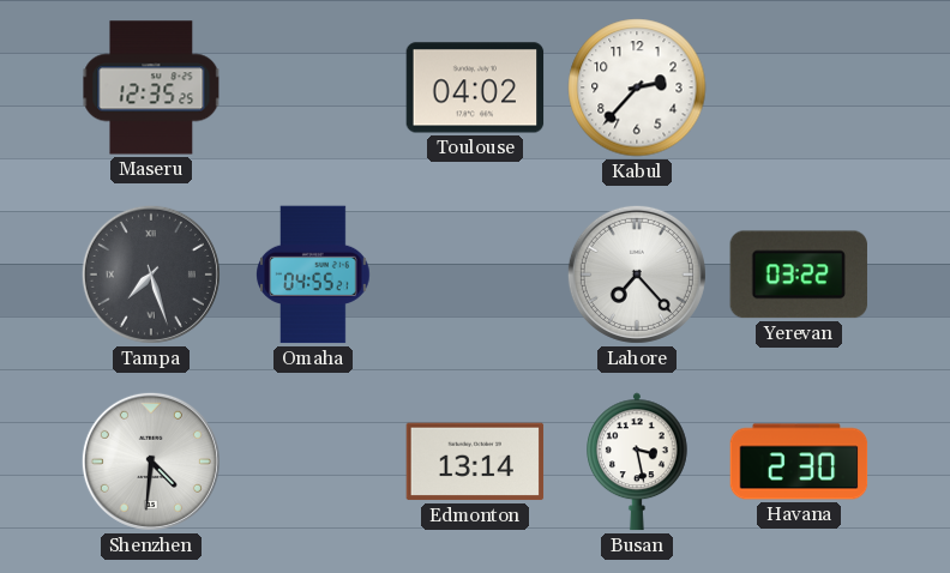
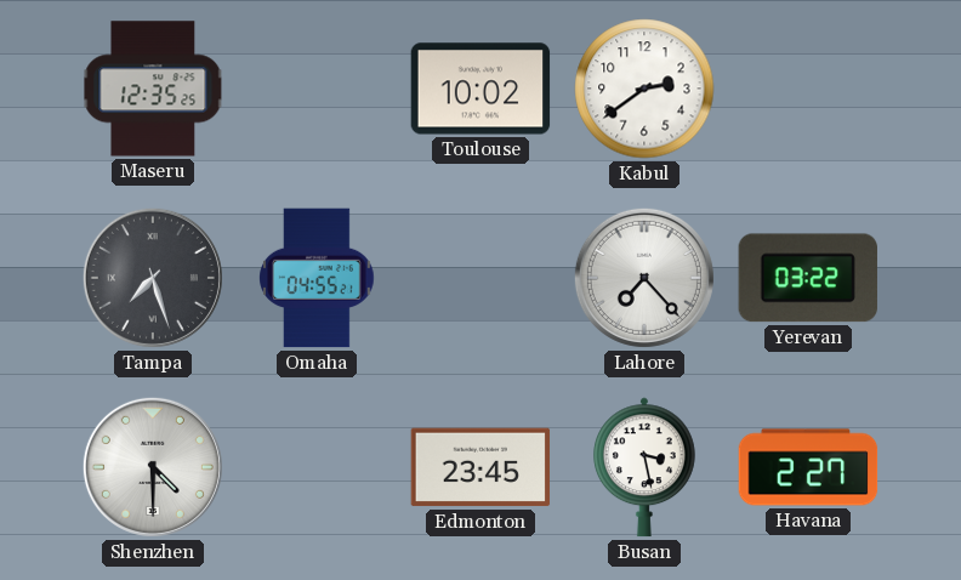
Toulouse: 04:02 -> 10:02
Kabul: 2:37 -> 2:39
Shenzhen: 4:31 -> 4:30
Edmonton: 13:14 -> 23:45
Havana: 2:30 -> 2:27
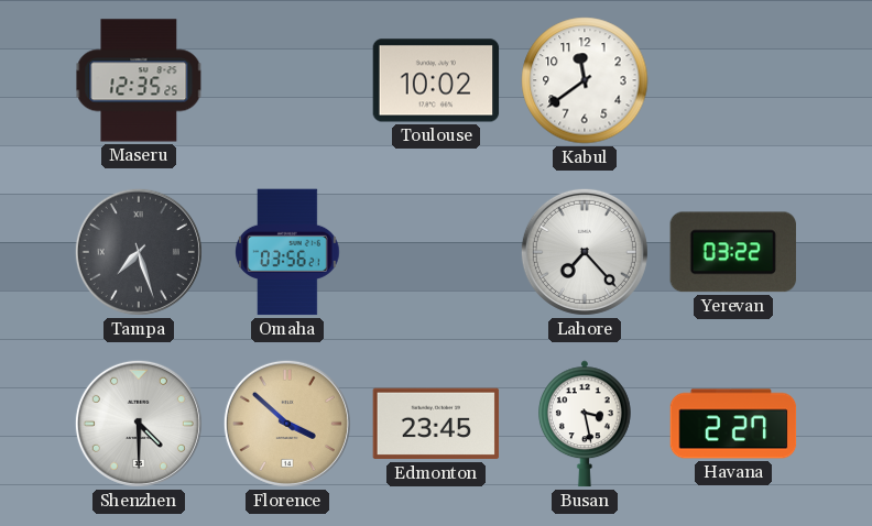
Kabul: 2:39 -> 11:39
Omaha: 04:55 -> 03:56
Florence: none -> 3:52
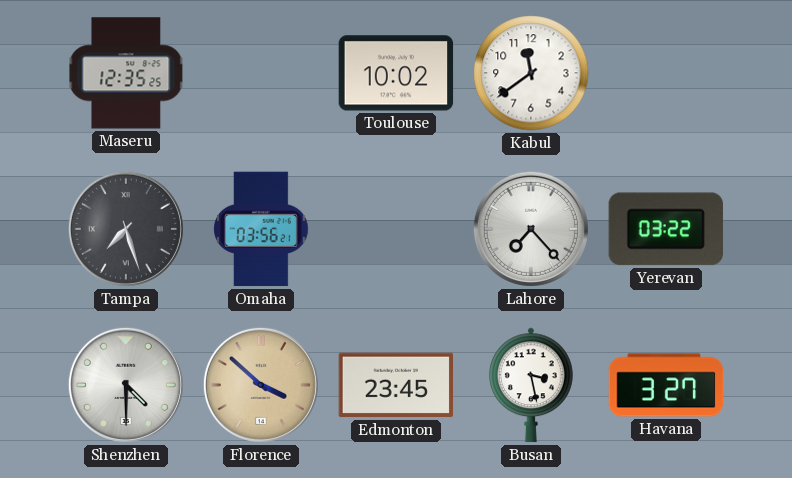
Havana: 2:27 -> 3:27
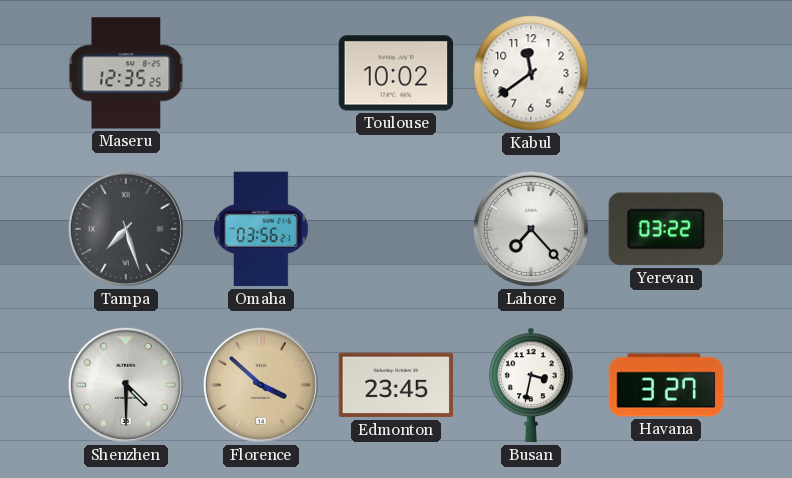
Busan: 3:28 -> 3:32
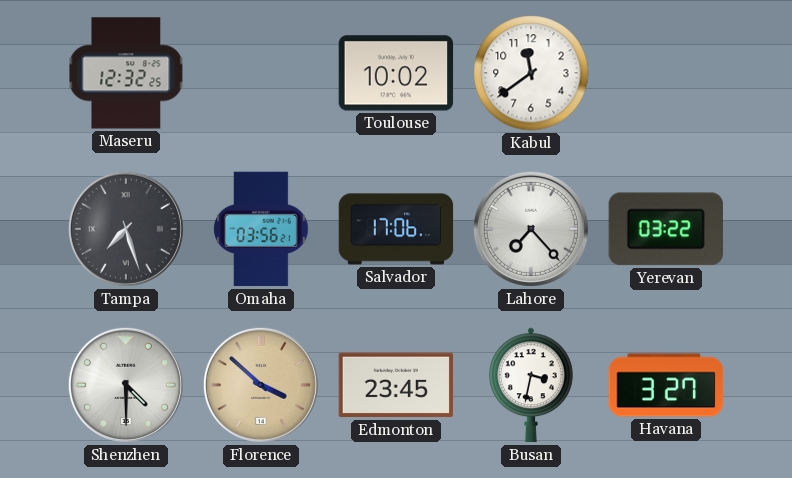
Maseru: 12:35 -> 12:32
Salvador: none -> 17:06
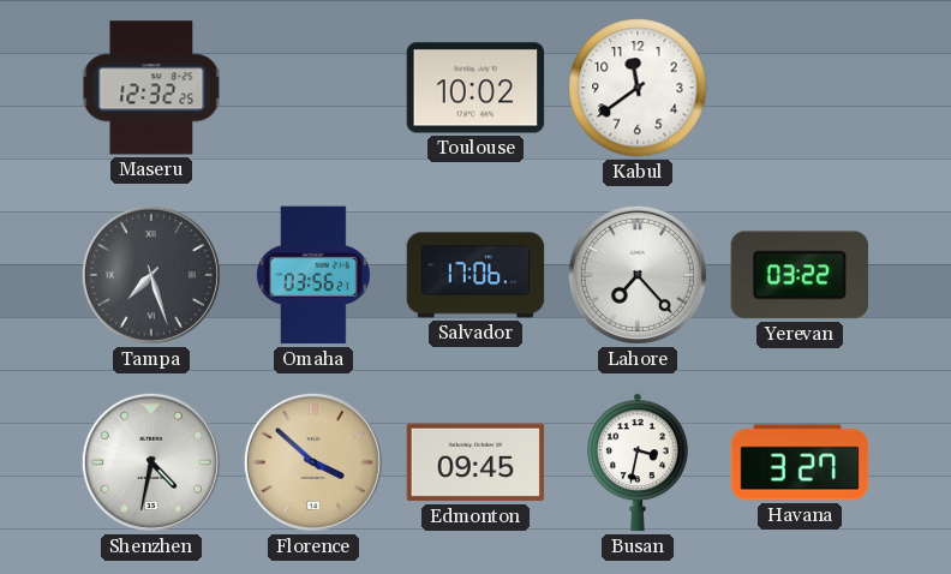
Shenzhen: 4:30 -> 4:32
Edmonton: 23:45 -> 09:45
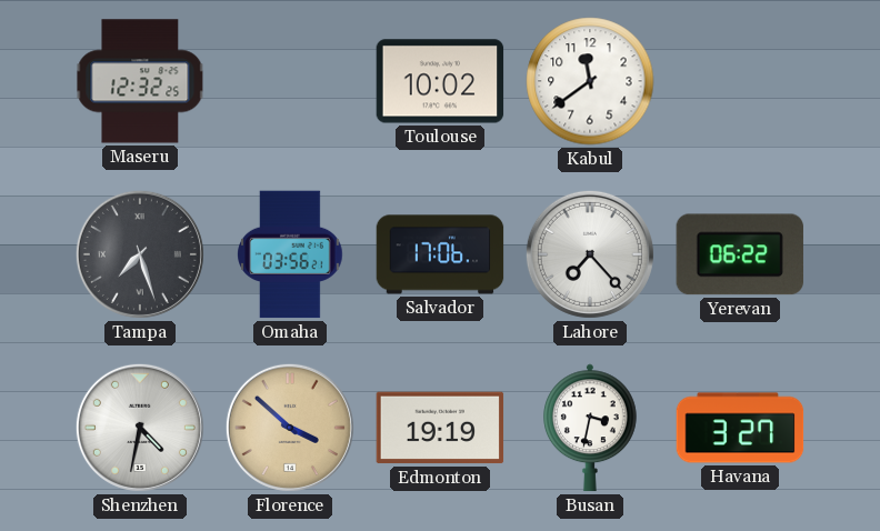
Yerevan: 03:22 -> 06:22
Edmonton: 09:45 -> 19:19
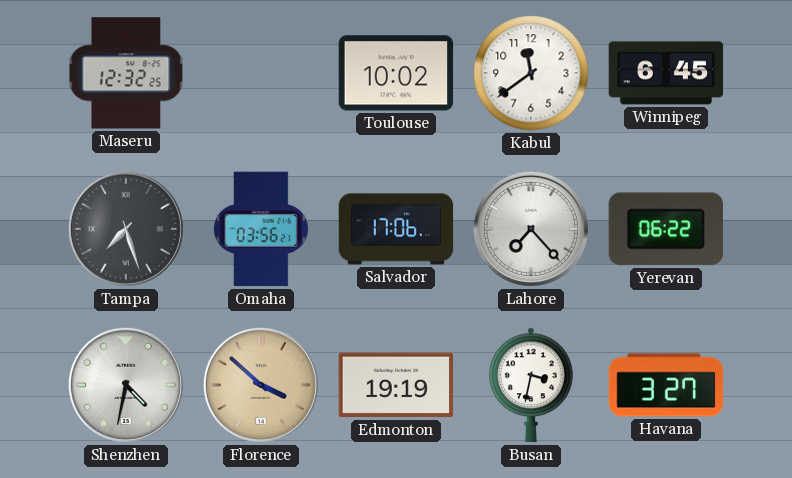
Winnipeg: none -> 6:45
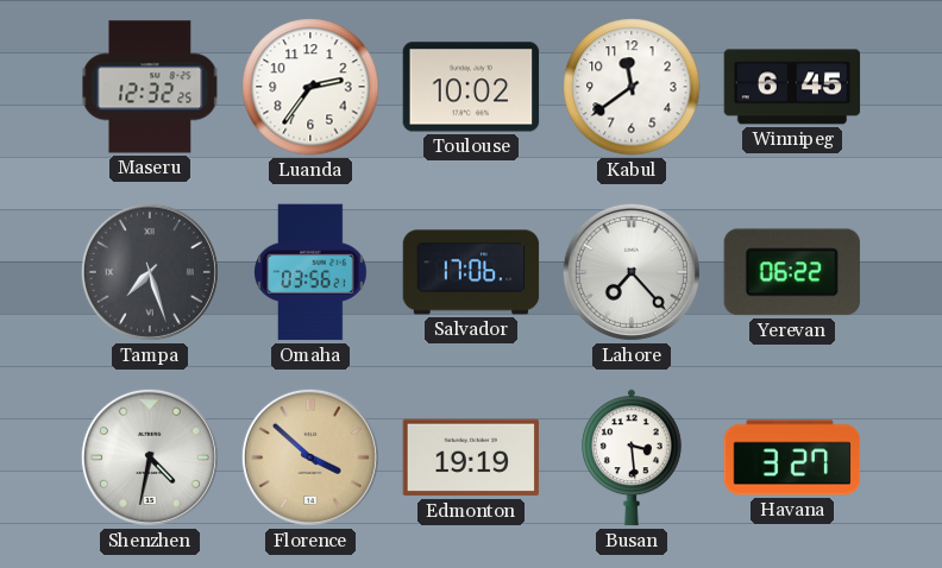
Luanda: none -> 2:36
Busan: 3:32 -> 3:29
